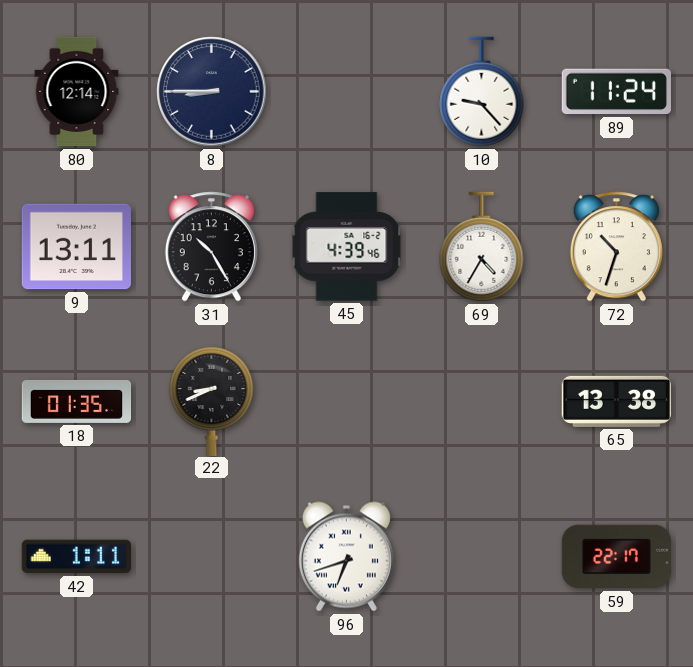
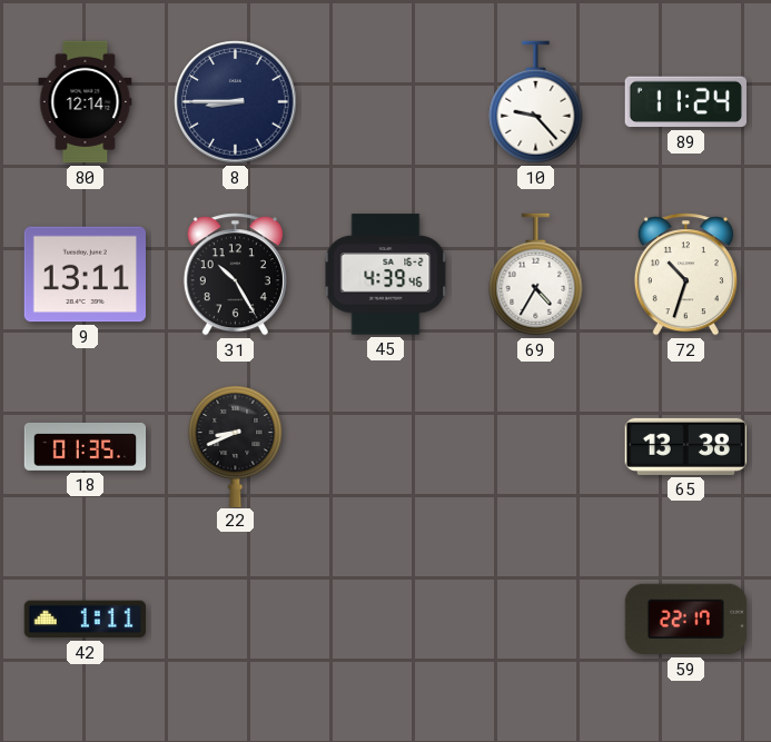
96: 6:42 -> none
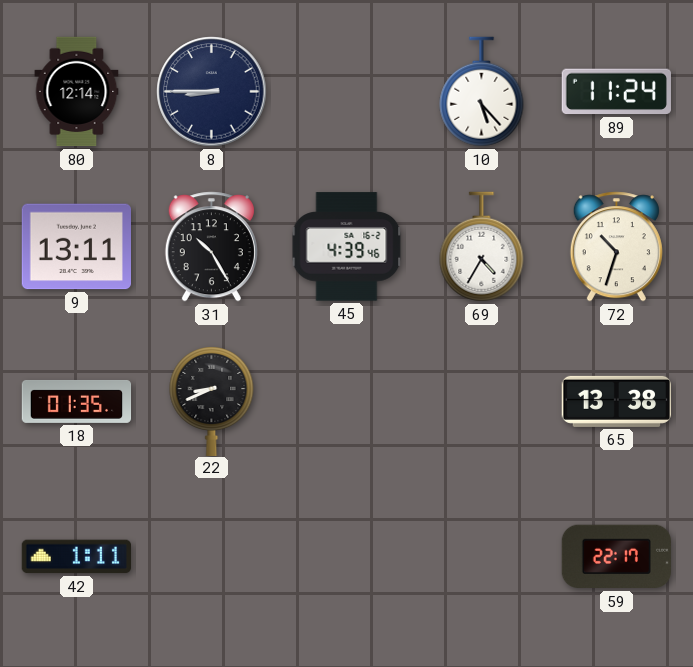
10: 9:23 -> 5:23
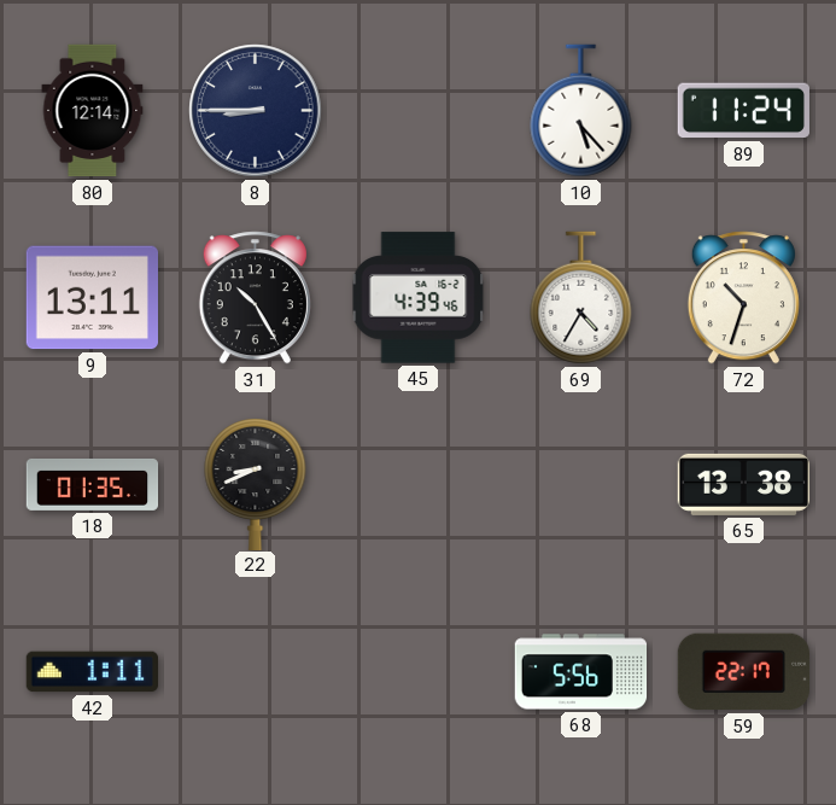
68: none -> 5:56
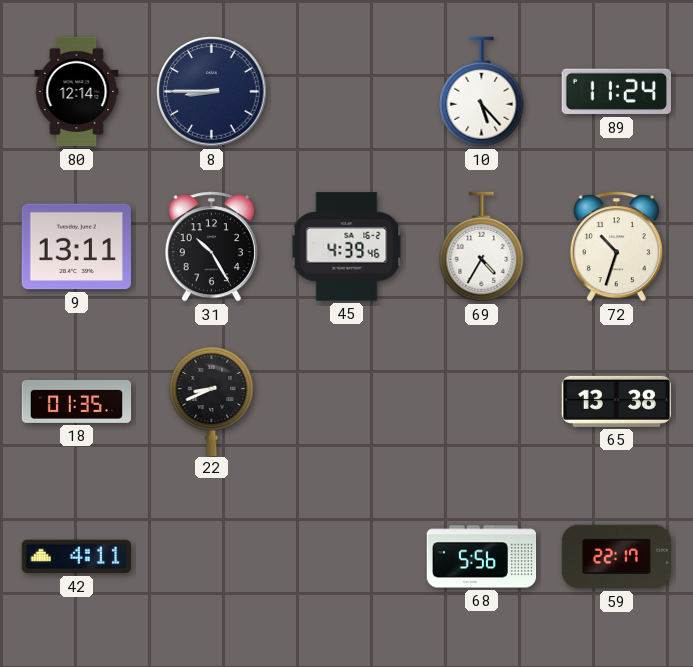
42: 1:11 -> 4:11
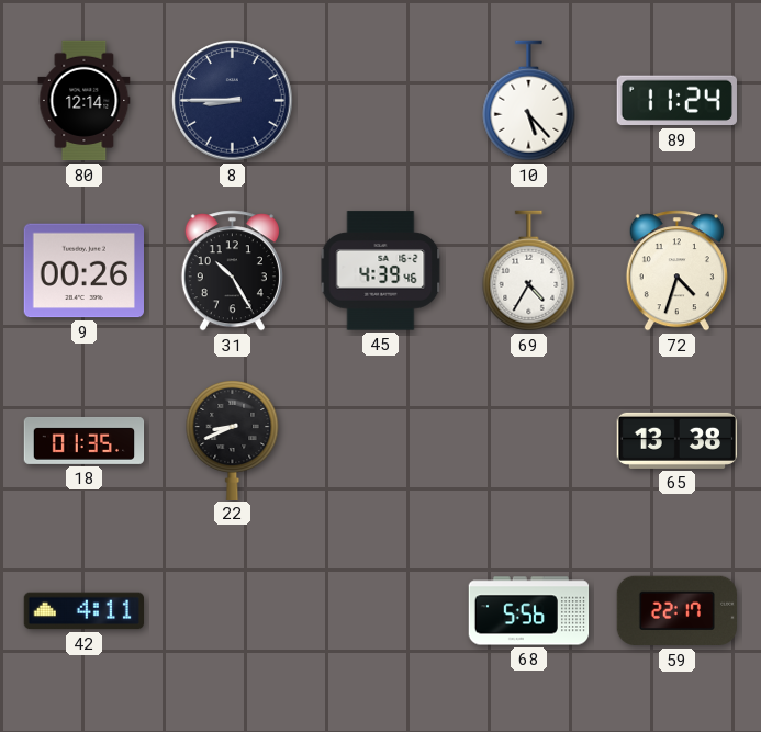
9: 13:11 -> 00:26
72: 10:33 -> 4:33
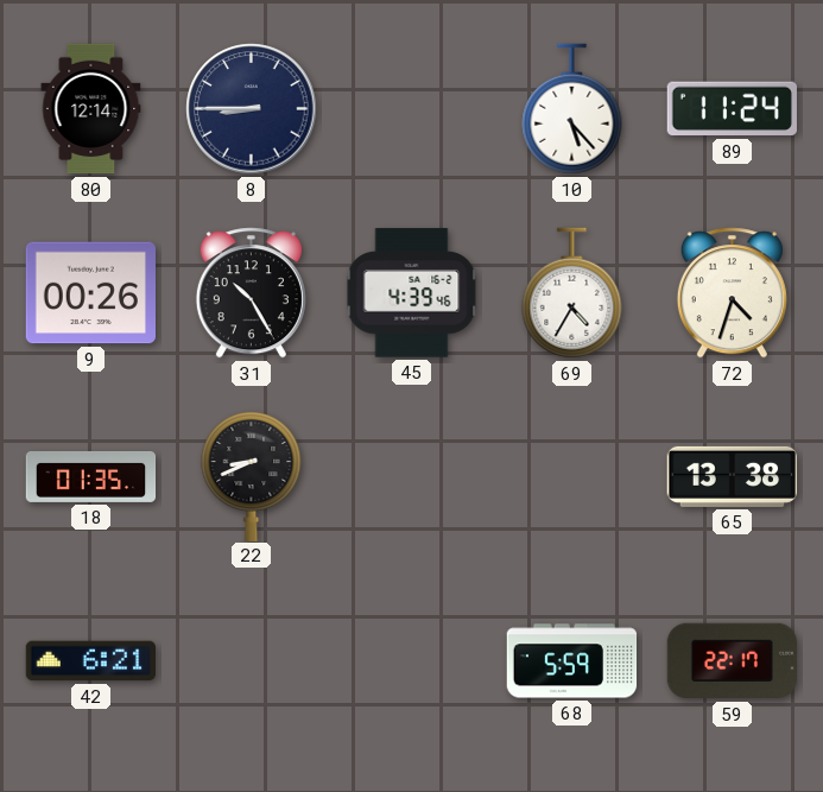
42: 4:11 -> 6:21
68: 5:56 -> 5:59
